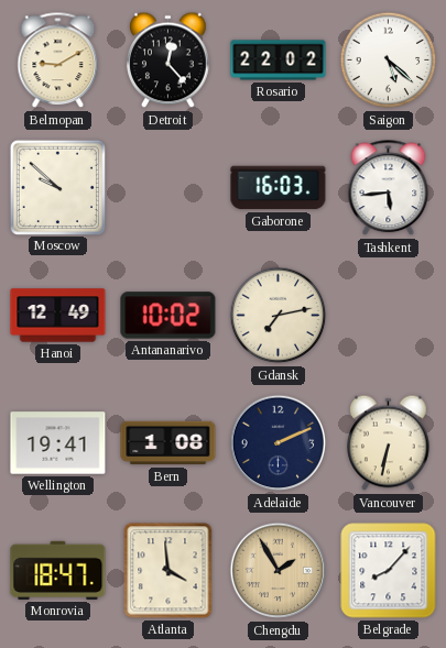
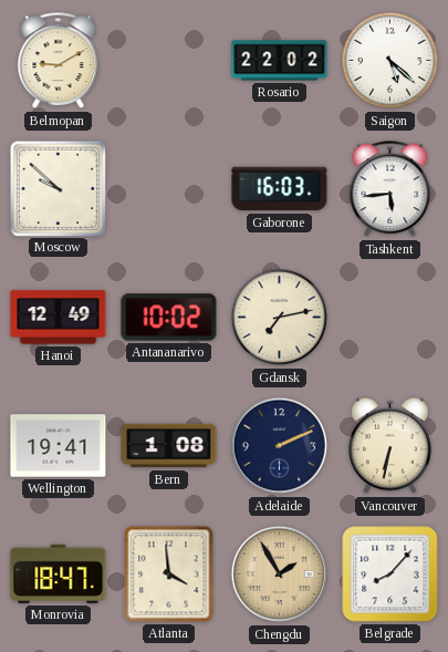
Detroit: 12:23 -> none
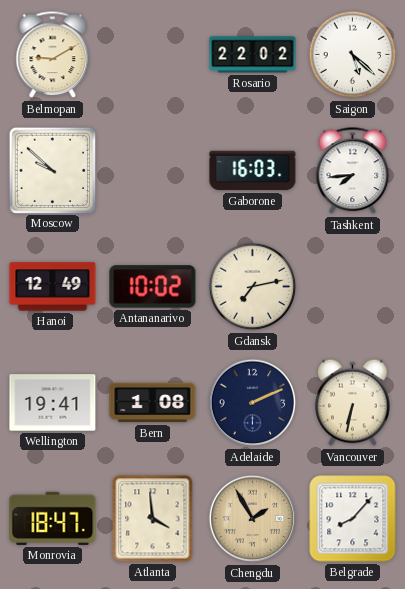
Tashkent: 5:44 -> 7:44
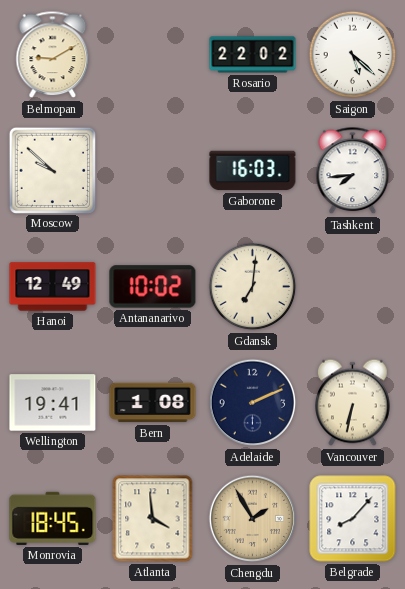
Gdansk: 7:13 -> 7:01
Monrovia: 18:47 -> 18:45
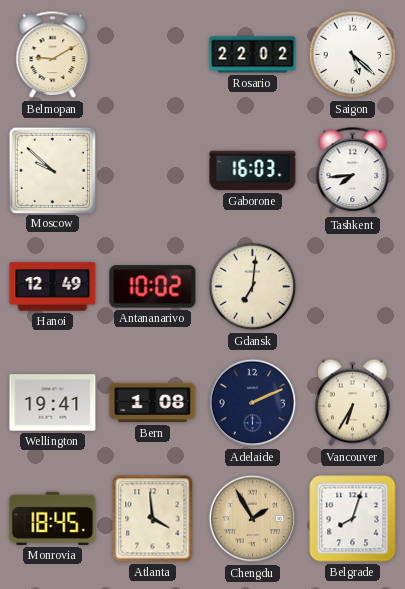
Vancouver: 6:32 -> 6:35
Belgrade: 8:07 -> 8:03
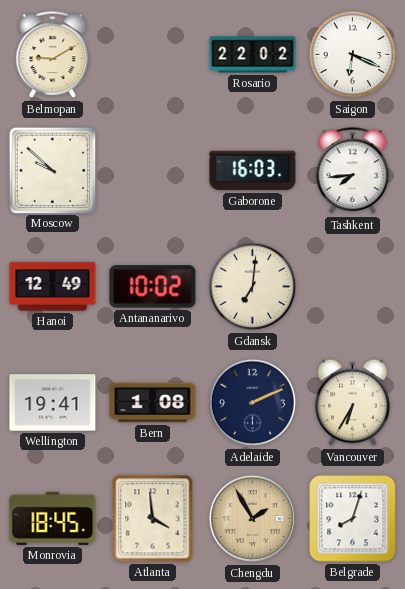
Saigon: 5:22 -> 6:19
